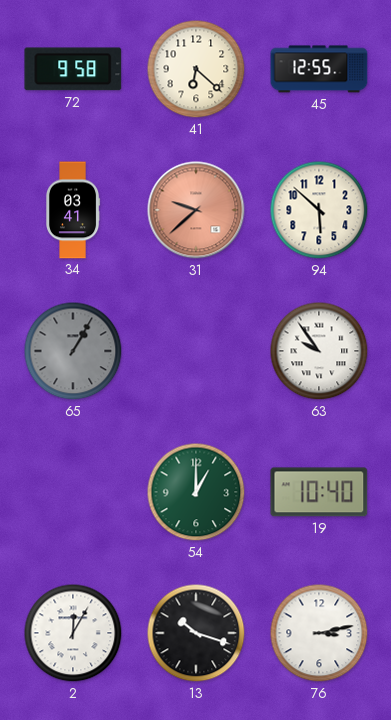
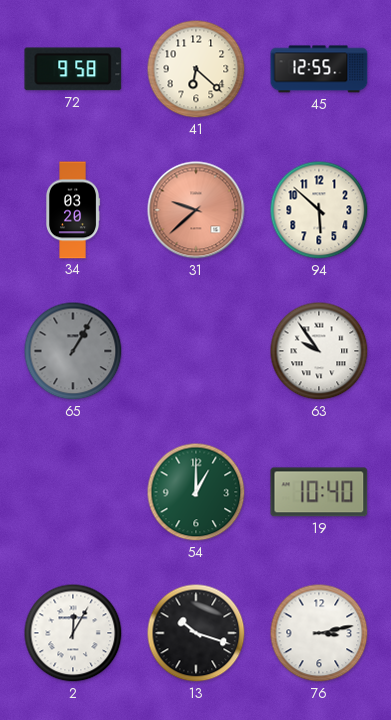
34: 03:41 -> 03:20
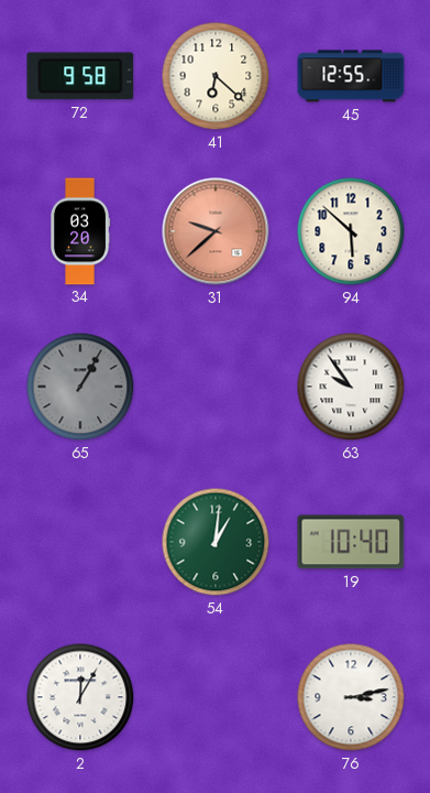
54: 1:00 -> 1:01
13: 10:18 -> none
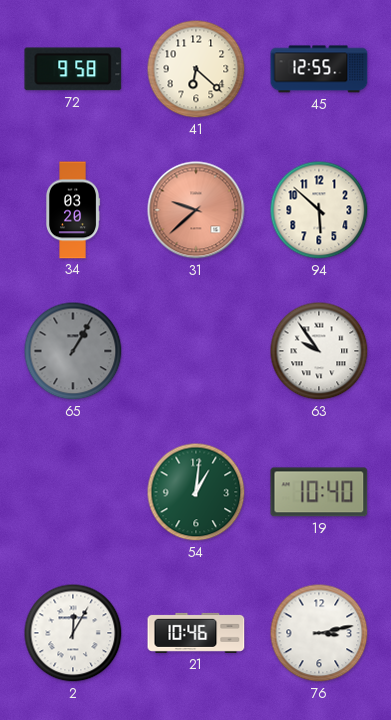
21: none -> 10:46
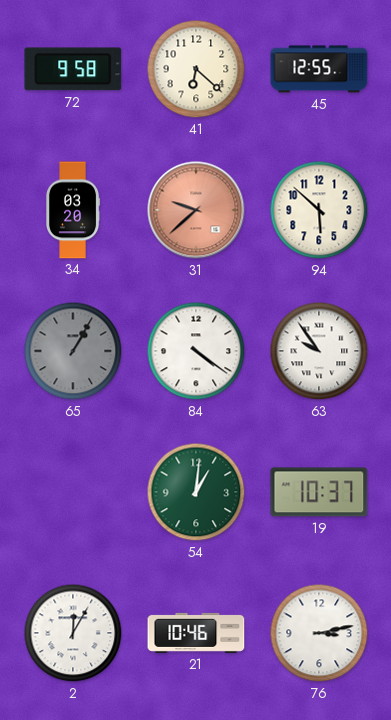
84: none -> 4:21
19: 10:40 -> 10:37
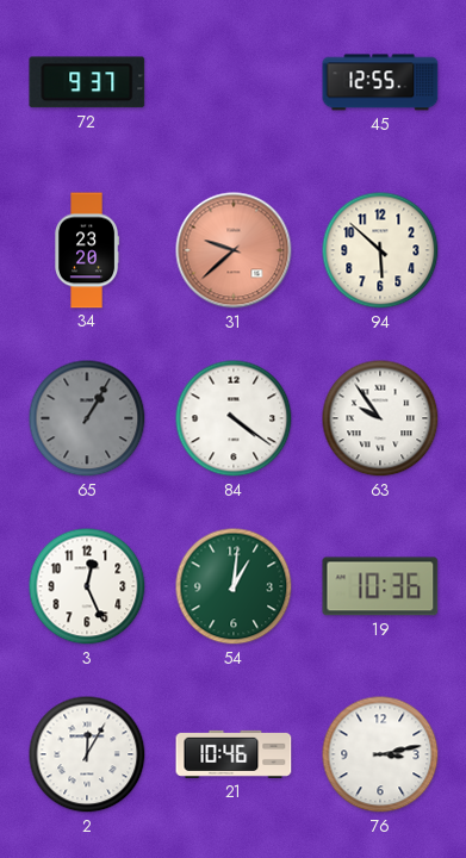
72: 9:58 -> 9:37
41: 6:22 -> none
34: 03:20 -> 23:20
3: none -> 12:26
19: 10:37 -> 10:36
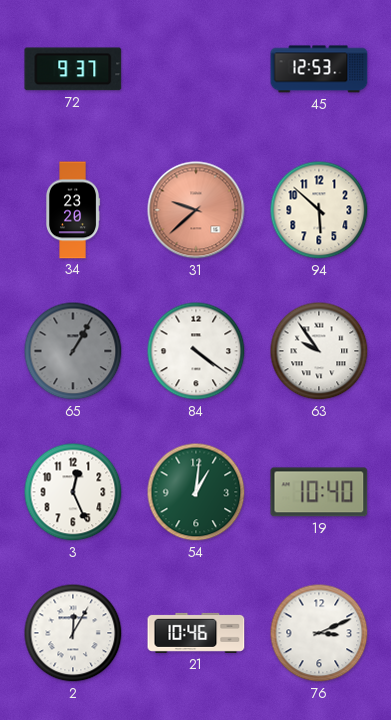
45: 12:55 -> 12:53
19: 10:36 -> 10:40
76: 3:13 -> 3:11
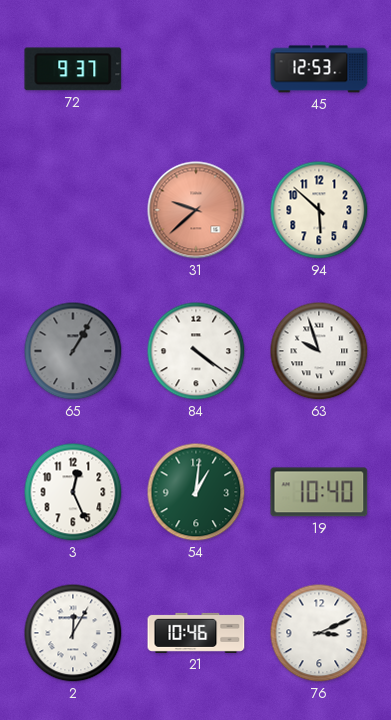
34: 23:20 -> none
63: 9:54 -> 9:57
